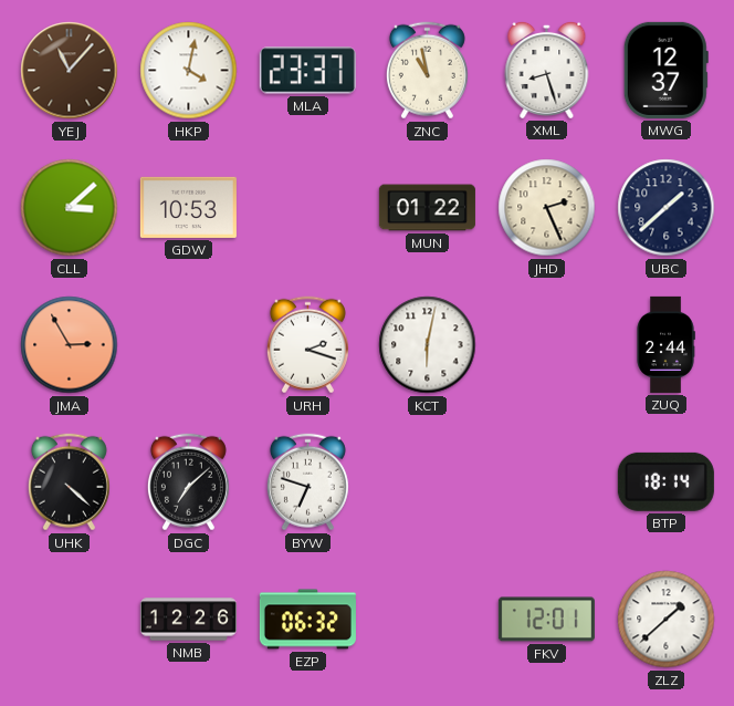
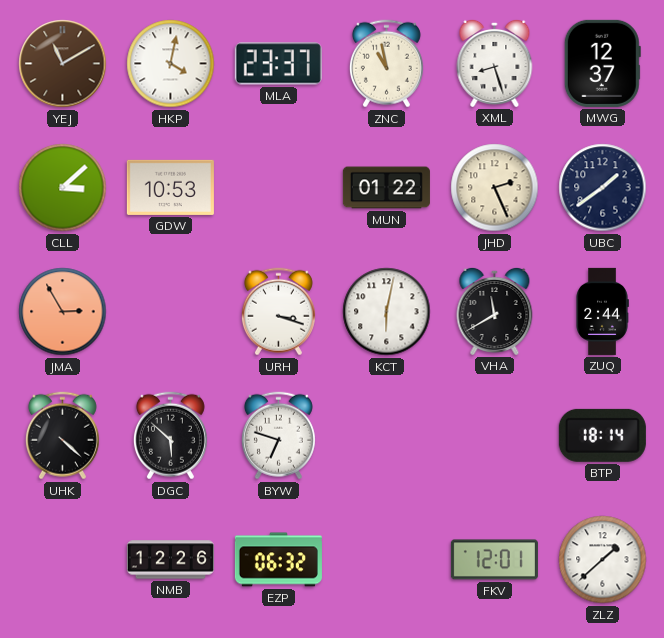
YEJ: 11:07 -> 11:10
UBC: 1:38 -> 1:39
URH: 2:18 -> 3:18
VHA: none -> 11:40
DGC: 7:08 -> 5:52
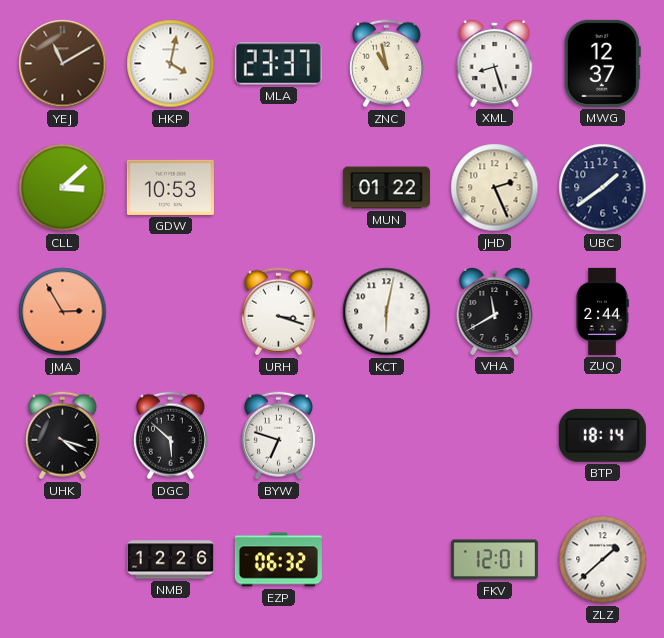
UHK: 4:22 -> 4:18
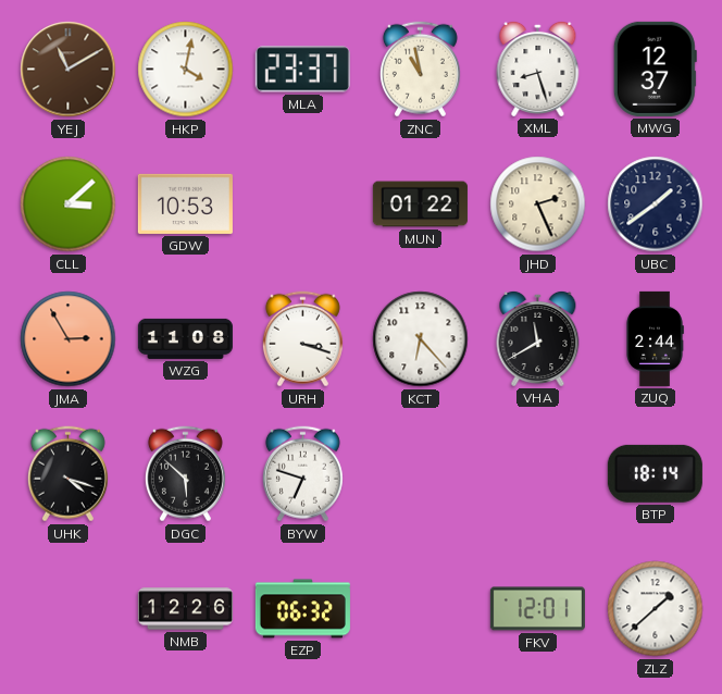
WZG: none -> 11:08
KCT: 6:02 -> 6:23
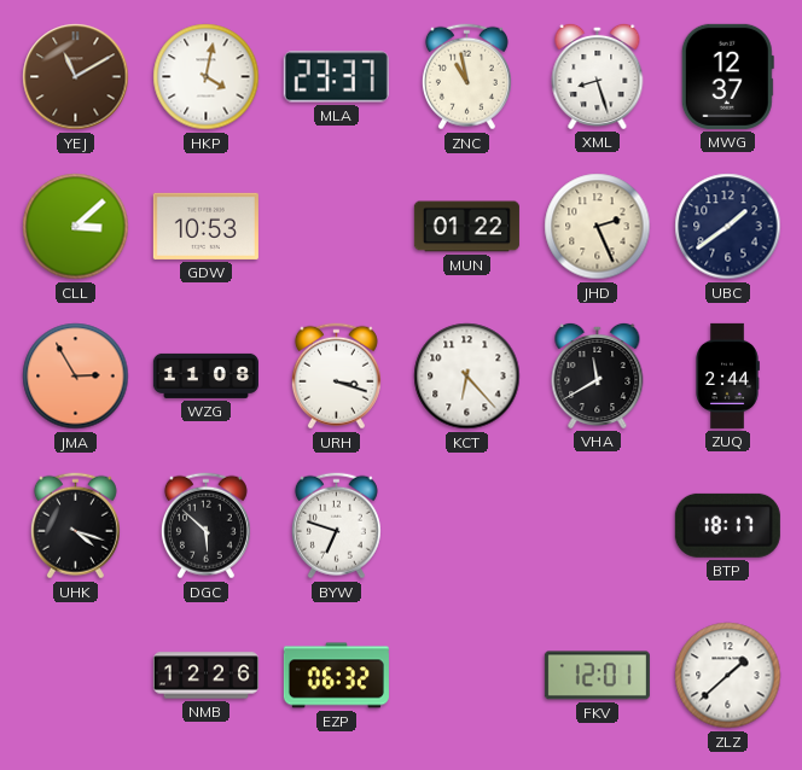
BTP: 18:14 -> 18:17
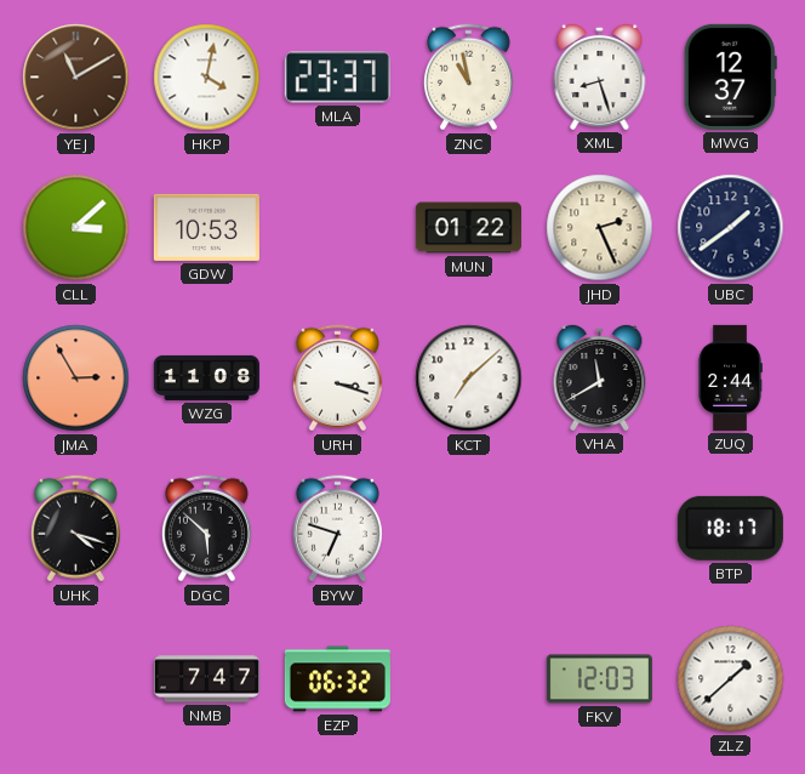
KCT: 6:23 -> 7:08
NMB: 12:26 -> 7:47
FKV: 12:01 -> 12:03
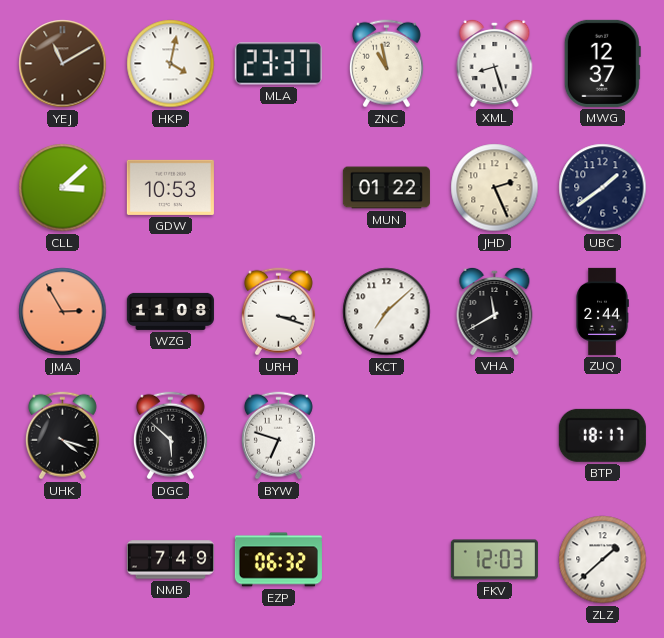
NMB: 7:47 -> 7:49
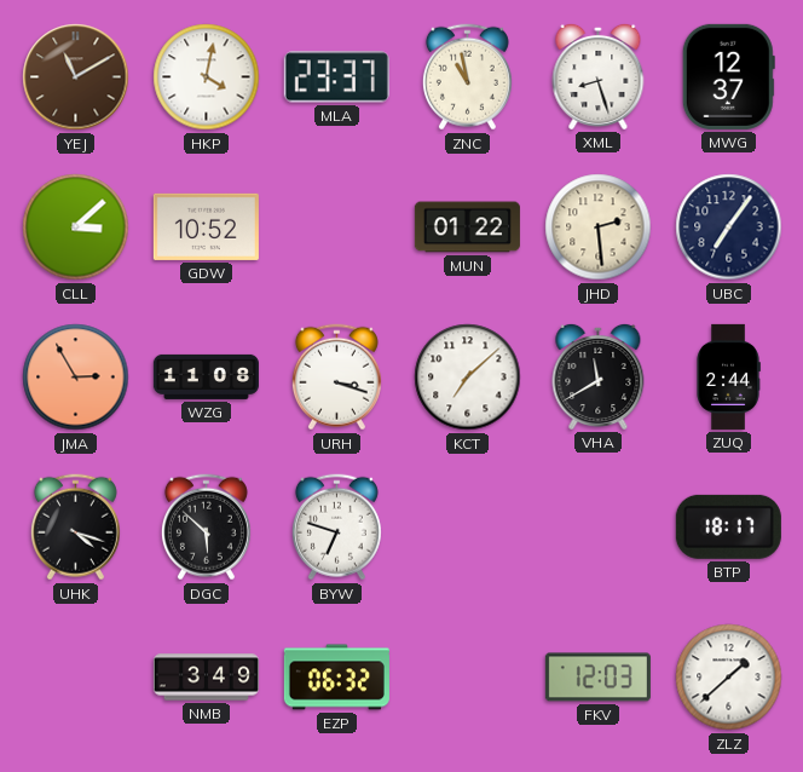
GDW: 10:53 -> 10:52
JHD: 2:26 -> 2:29
UBC: 1:39 -> 7:06
NMB: 7:49 -> 3:49
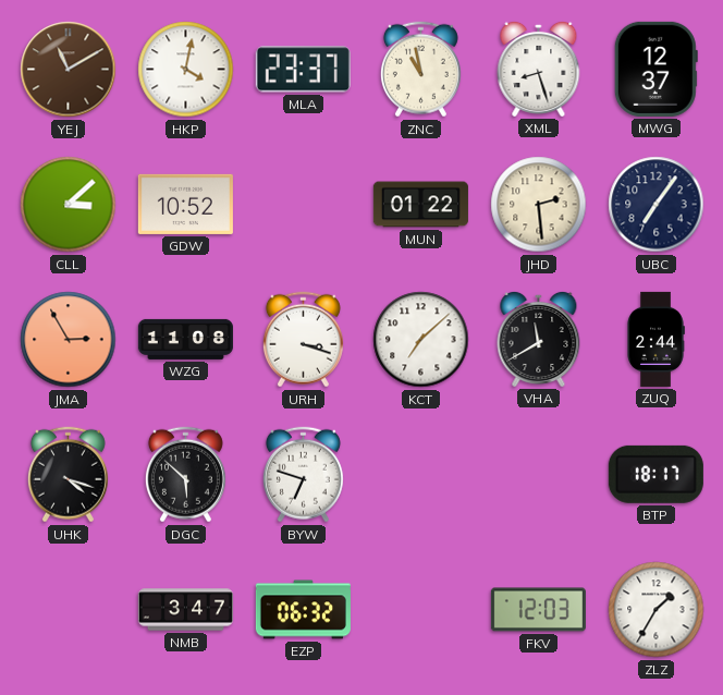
NMB: 3:49 -> 3:47
ZLZ: 1:38 -> 1:35
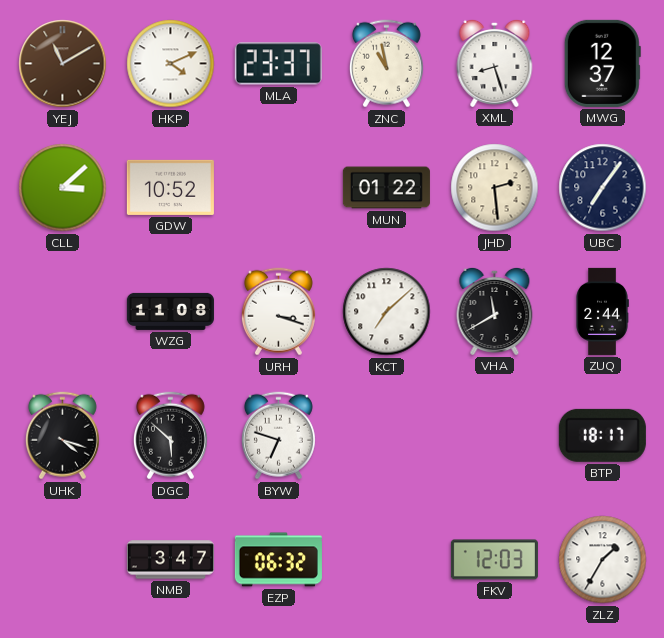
HKP: 4:02 -> 4:11
JMA: 2:55 -> none
